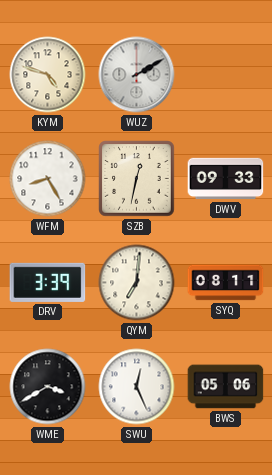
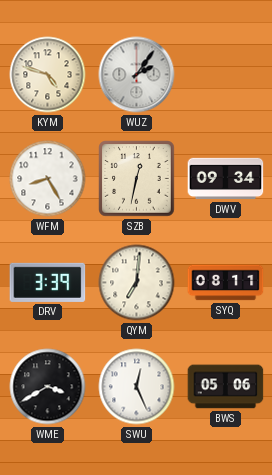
WUZ: 2:10 -> 2:06
DWV: 09:33 -> 09:34
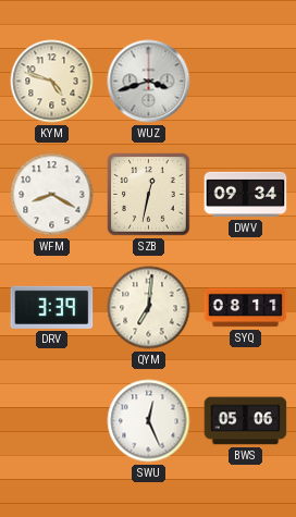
WUZ: 2:06 -> 3:42
WFM: 8:25 -> 8:20
WME: 3:40 -> none
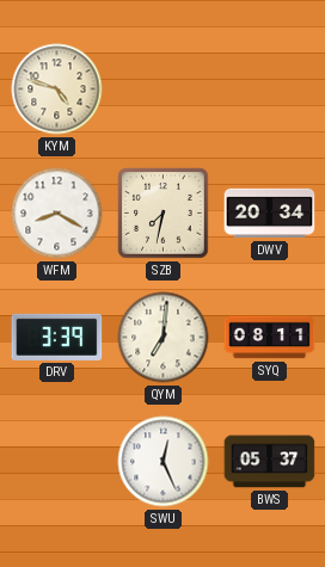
WUZ: 3:42 -> none
SZB: 12:32 -> 7:32
DWV: 09:34 -> 20:34
BWS: 05:06 -> 05:37
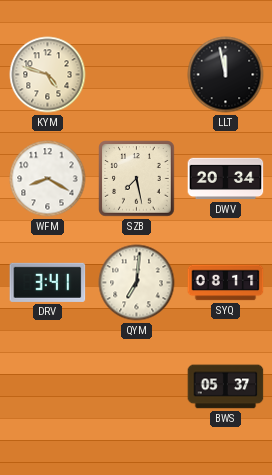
LLT: none -> 11:58
SZB: 7:32 -> 7:28
DRV: 3:39 -> 3:41
SWU: 12:26 -> none
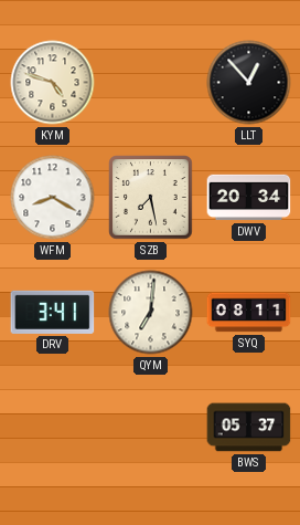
LLT: 11:58 -> 12:53
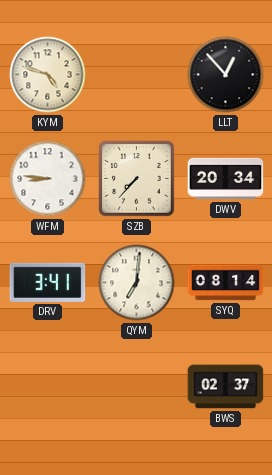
WFM: 8:20 -> 8:46
SZB: 7:28 -> 7:37
SYQ: 08:11 -> 08:14
BWS: 05:37 -> 02:37
